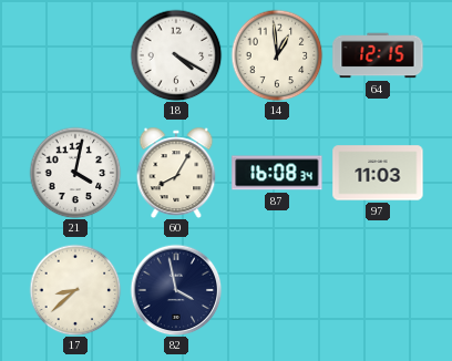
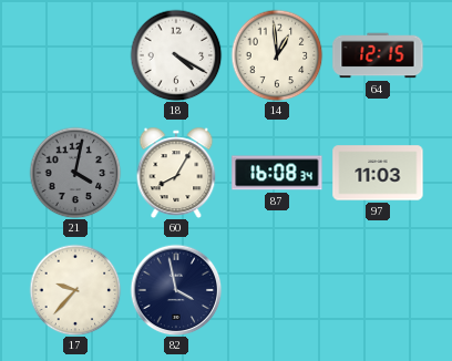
21 dial: white -> grey
17: 8:38 -> 9:37
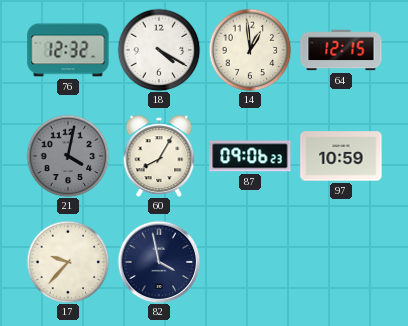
76: none -> 12:32
87: 16:08 -> 09:06
97: 11:03 -> 10:59
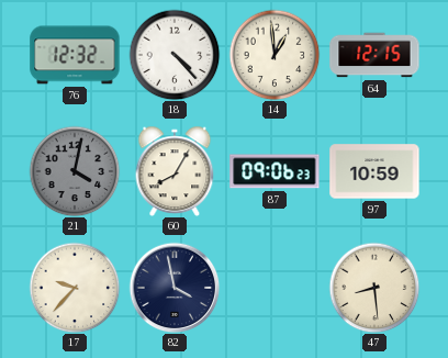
18: 4:20 -> 4:23
47: none -> 8:29
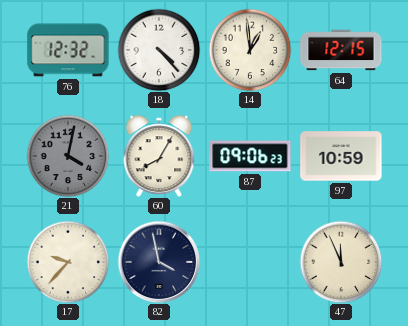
47: 8:29 -> 11:56
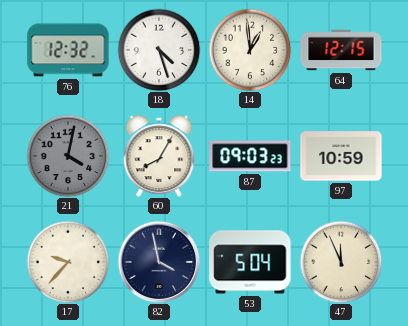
18: 4:23 -> 4:27
87: 09:06 -> 09:03
53: none -> 5:04
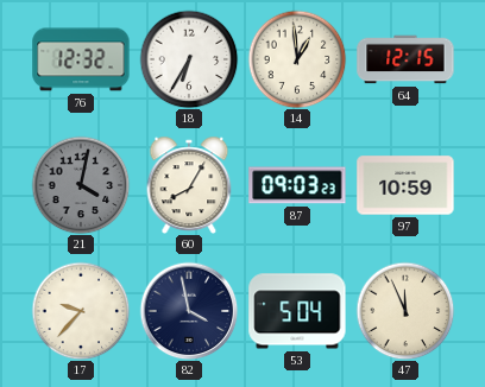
18: 4:27 -> 6:35
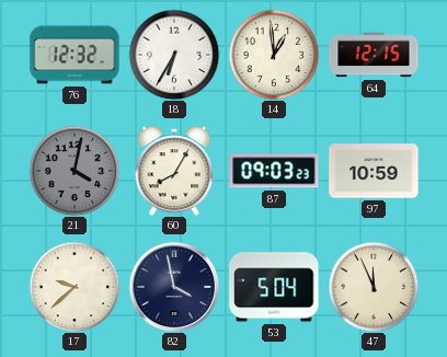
17: 9:37 -> 9:38
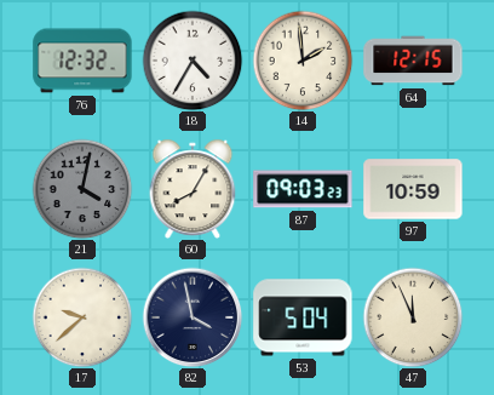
18: 6:35 -> 4:35
14: 12:59 -> 1:59
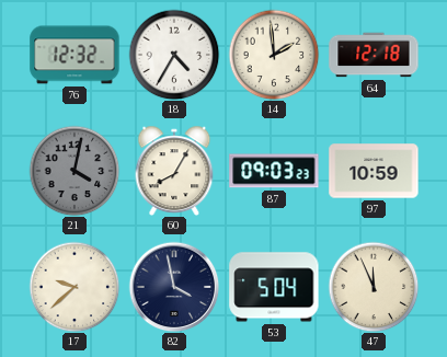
64: 12:15 -> 12:18
